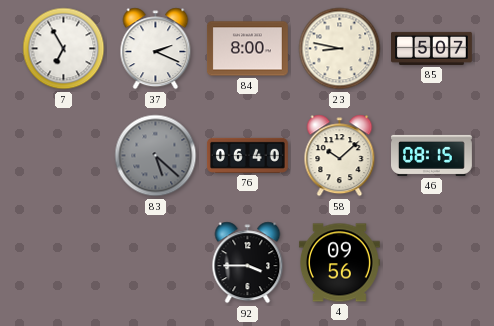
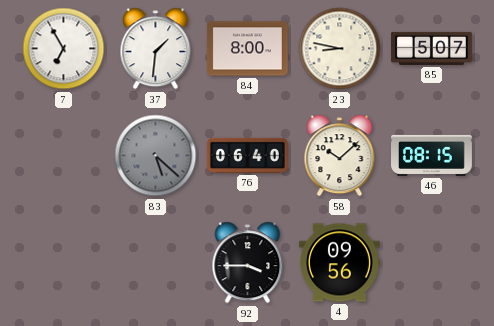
37: 2:19 -> 1:31
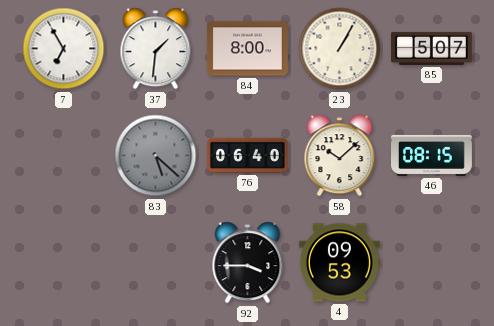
23: 8:47 -> 1:05
4: 09:56 -> 09:53
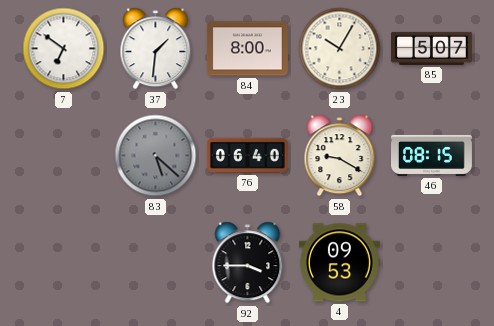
7: 6:55 -> 6:51
23: 1:05 -> 10:05
58: 10:08 -> 9:20
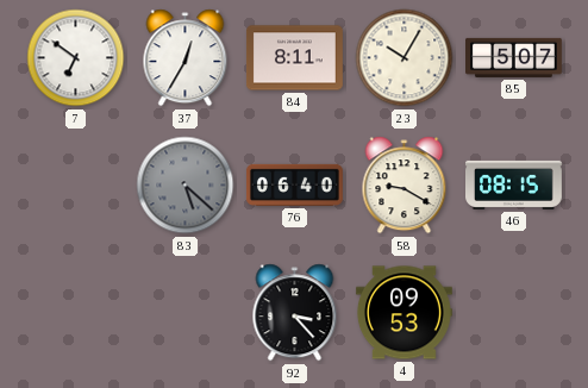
37: 1:31 -> 12:35
84: 8:00 -> 8:11
92: 3:45 -> 3:23
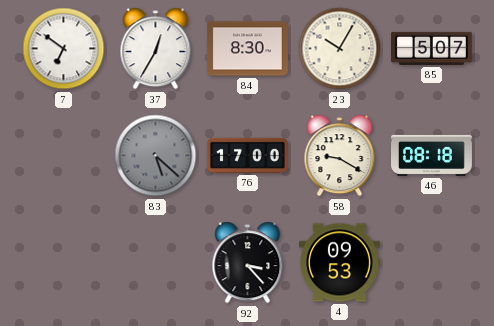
84: 8:11 -> 8:30
76: 06:40 -> 17:00
46: 08:15 -> 08:18
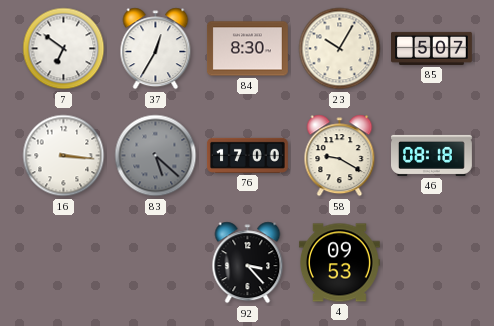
16: none -> 3:16
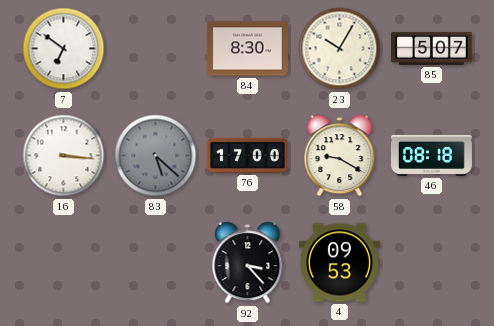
37: 12:35 -> none
